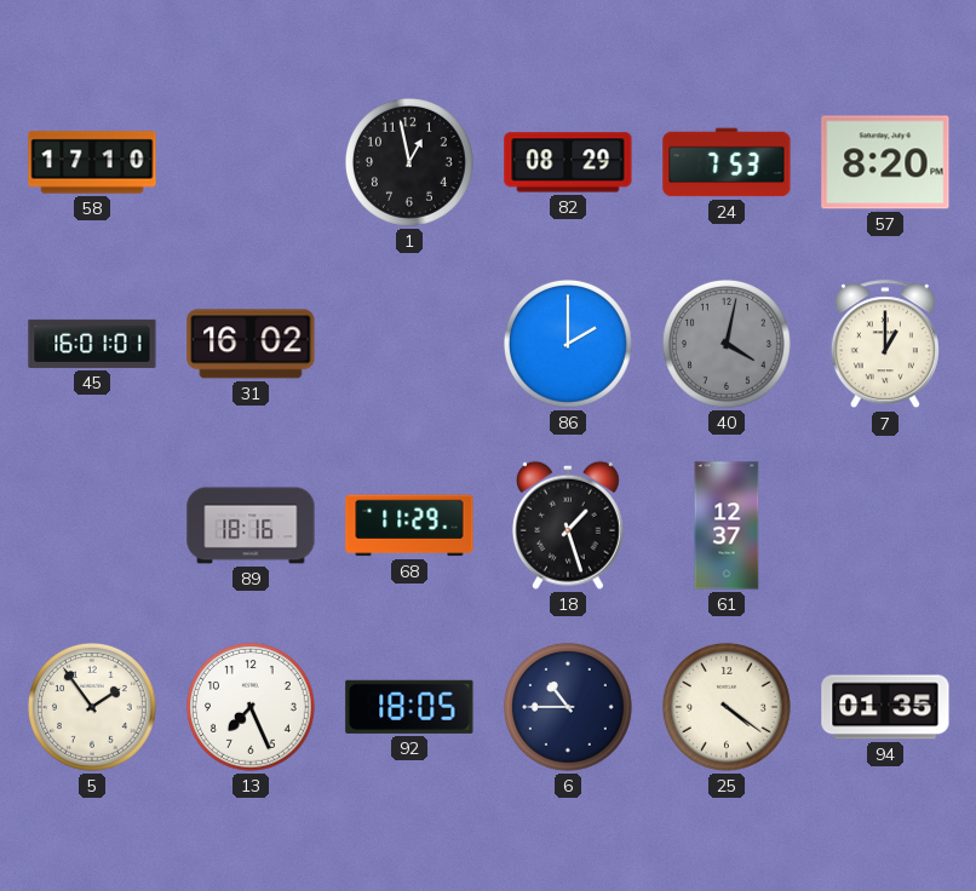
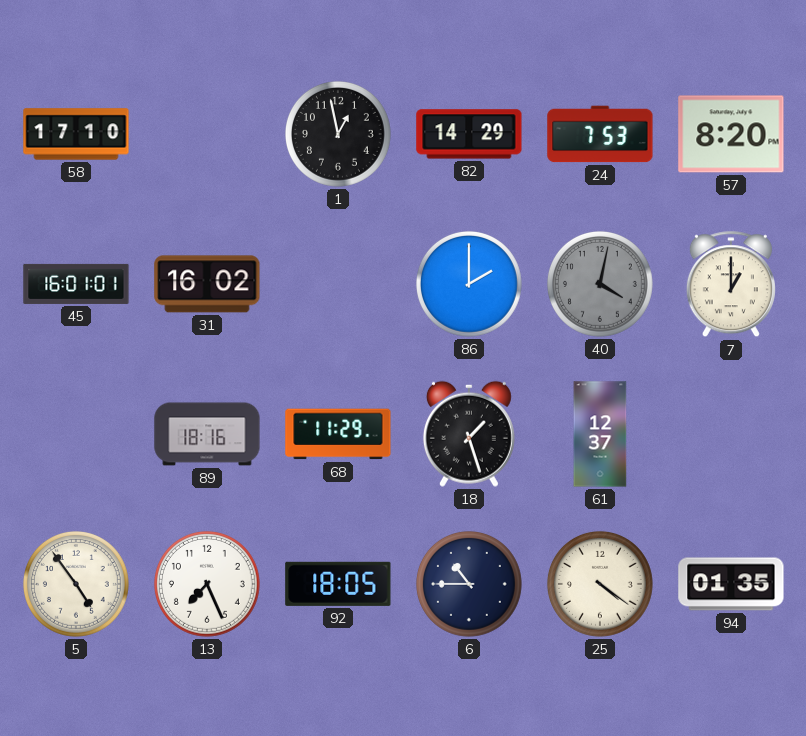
82: 08:29 -> 14:29
5: 1:54 -> 4:54
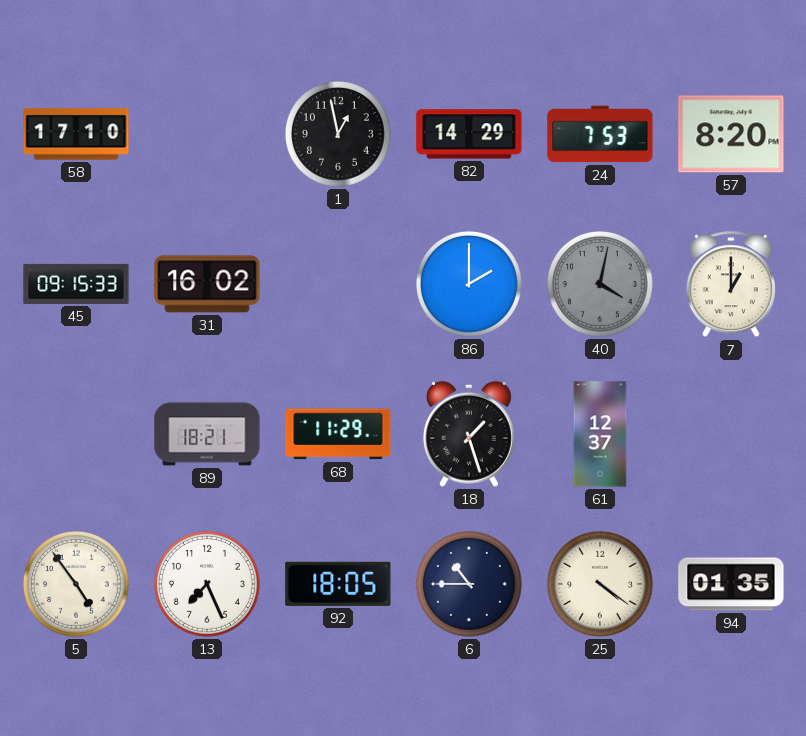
45: 16:01 -> 09:15
89: 18:16 -> 18:21
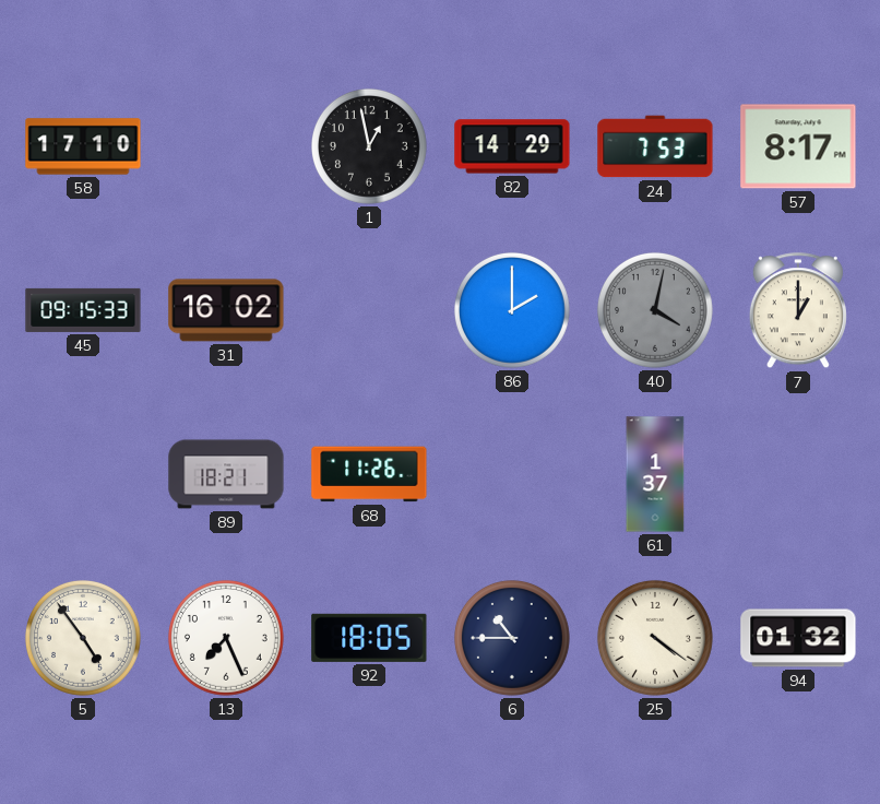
57: 8:20 -> 8:17
68: 11:29 -> 11:26
18: 1:27 -> none
61: 12:37 -> 1:37
94: 01:35 -> 01:32
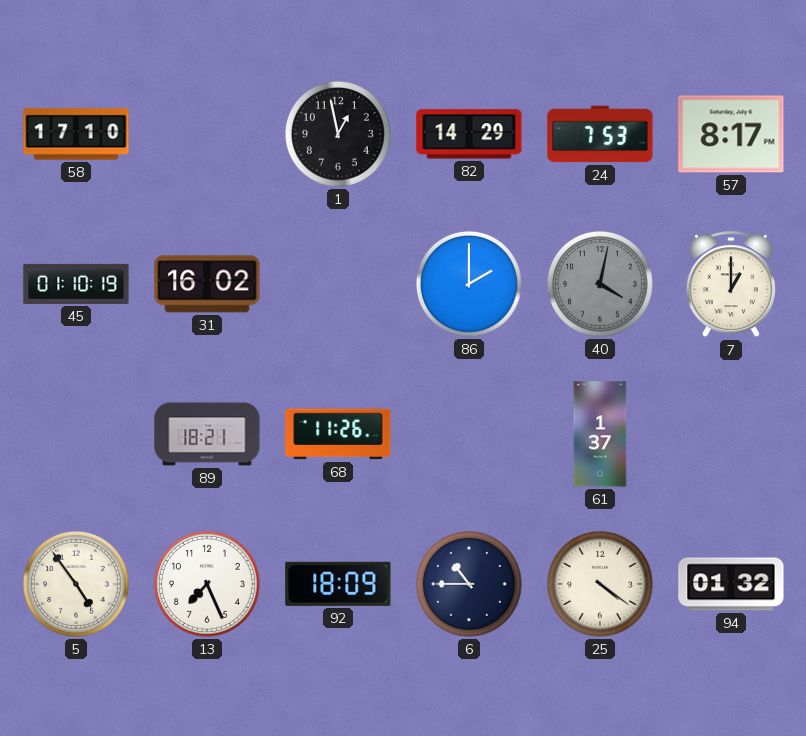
45: 09:15 -> 01:10
92: 18:05 -> 18:09
